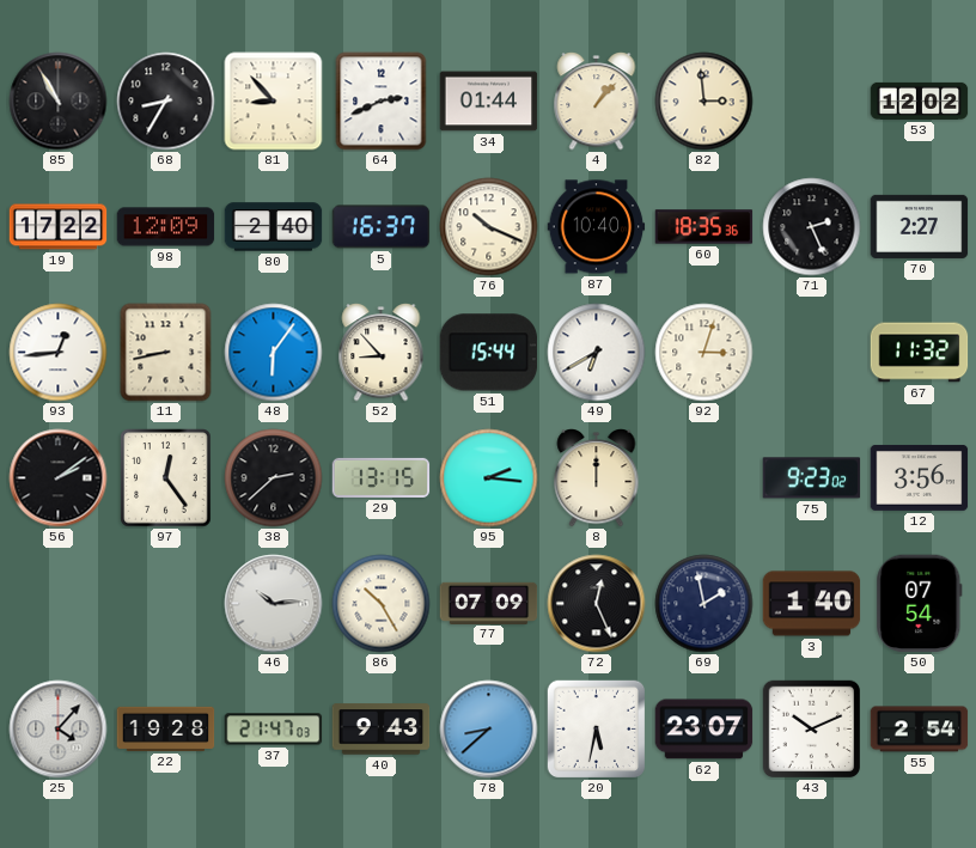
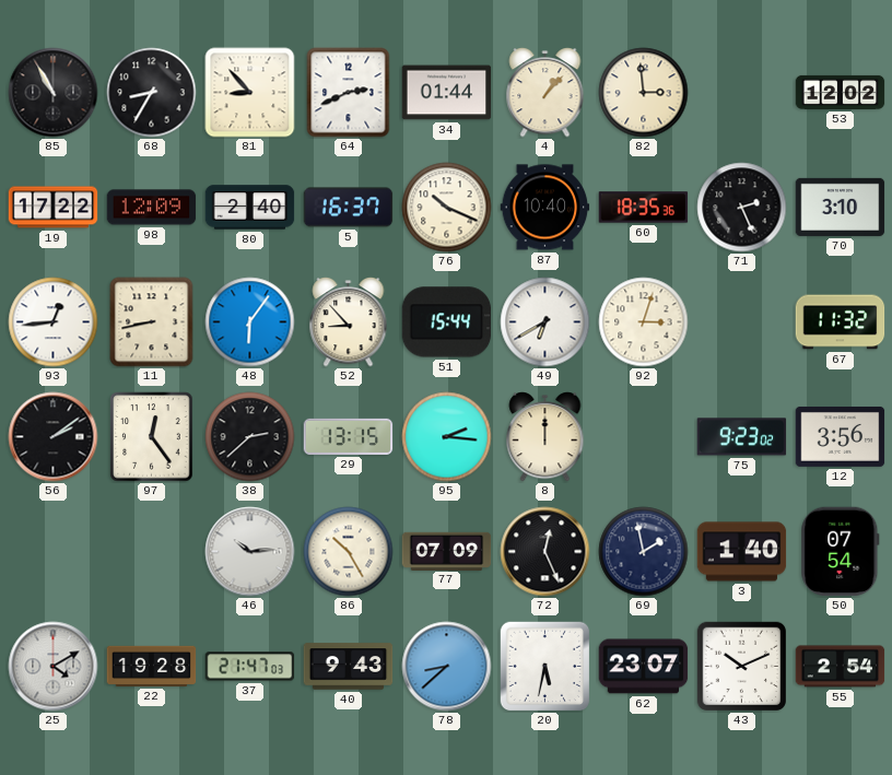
70: 2:27 -> 3:10
25: 4:07 -> 4:10
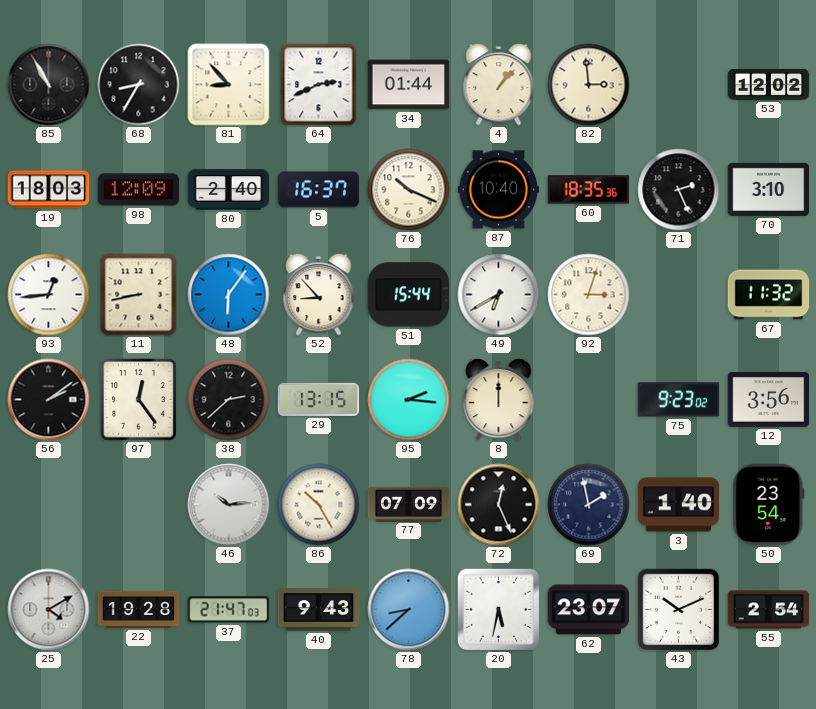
19: 17:22 -> 18:03
50: 07:54 -> 23:54
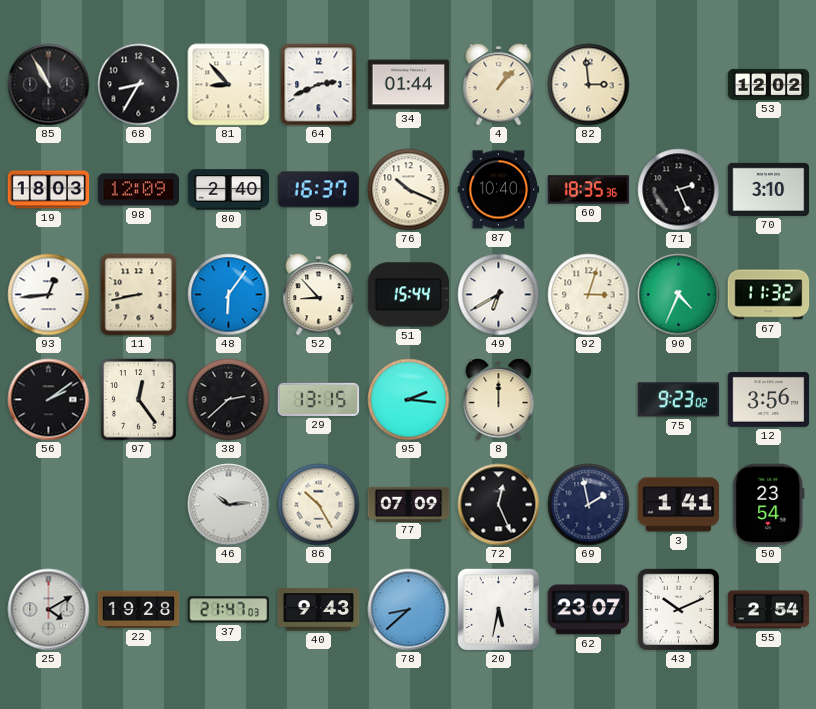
90: none -> 4:34
3: 1:40 -> 1:41
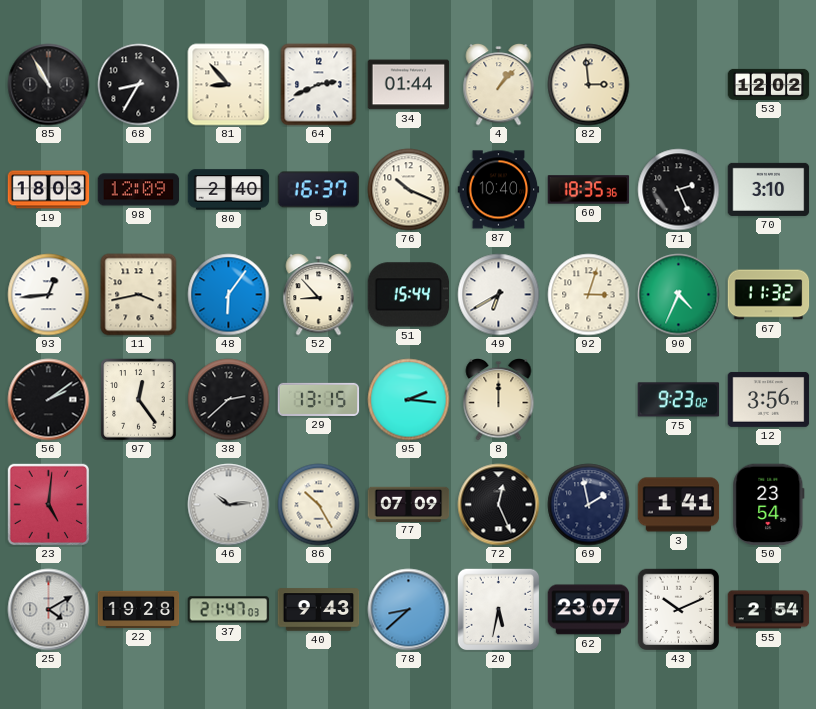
11: 8:43 -> 3:43
23: none -> 5:01
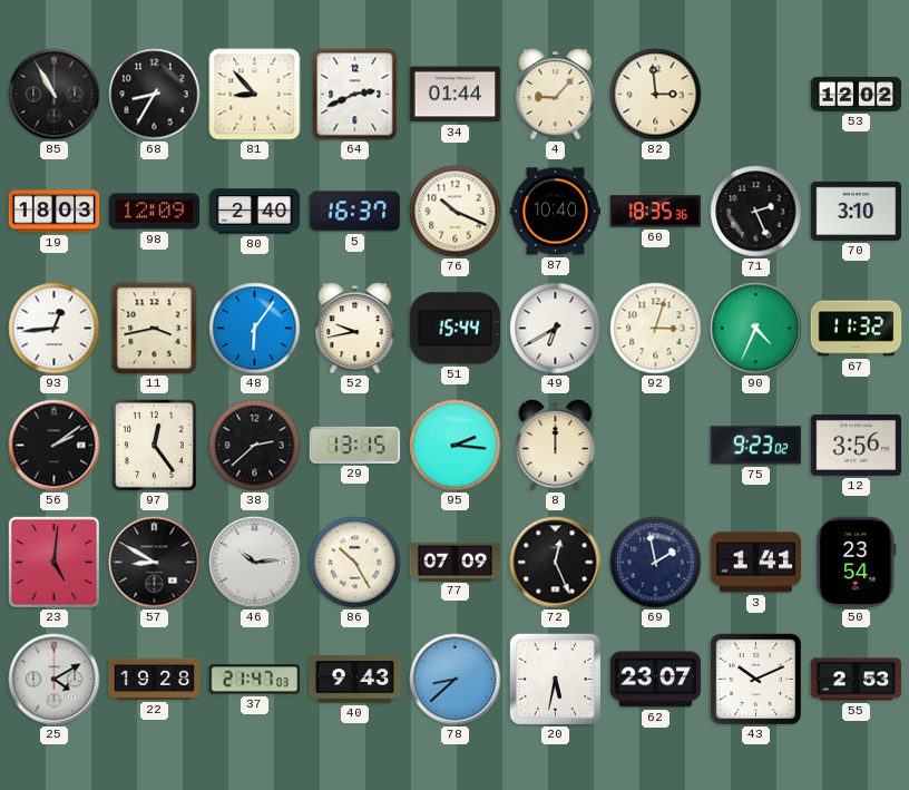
4: 1:07 -> 9:07
52: 8:53 -> 9:43
57: none -> 8:50
55: 2:54 -> 2:53
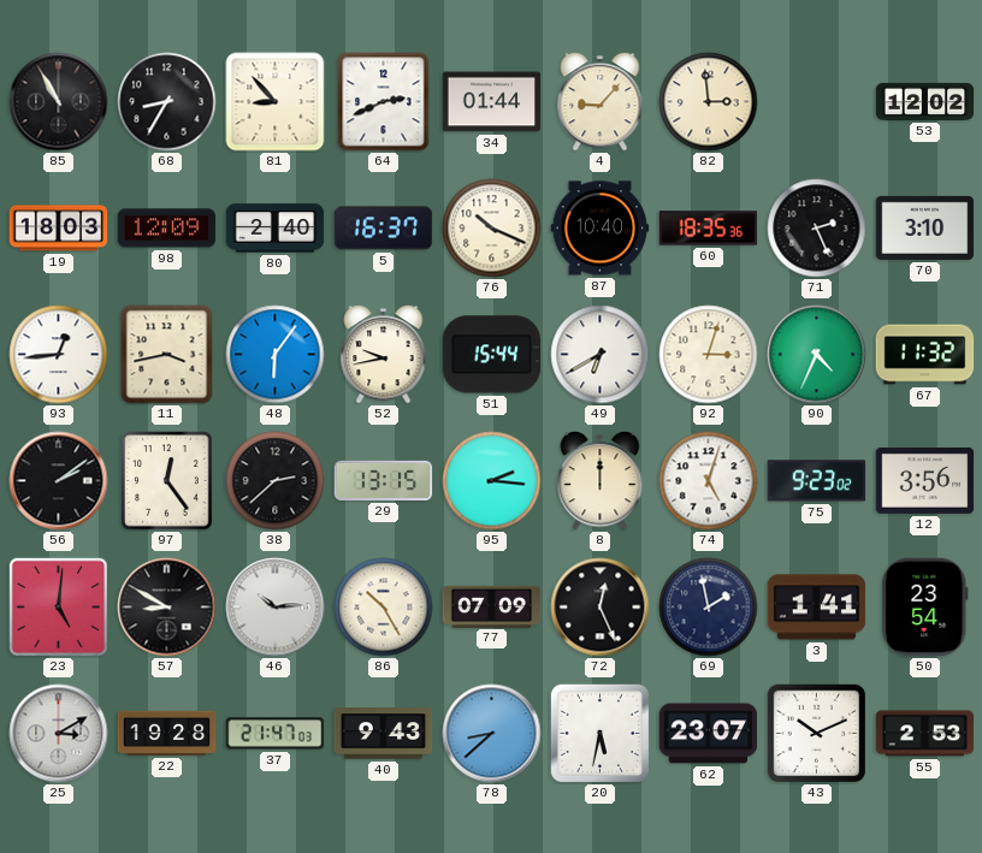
74: none -> 5:03
25: 4:10 -> 3:10
